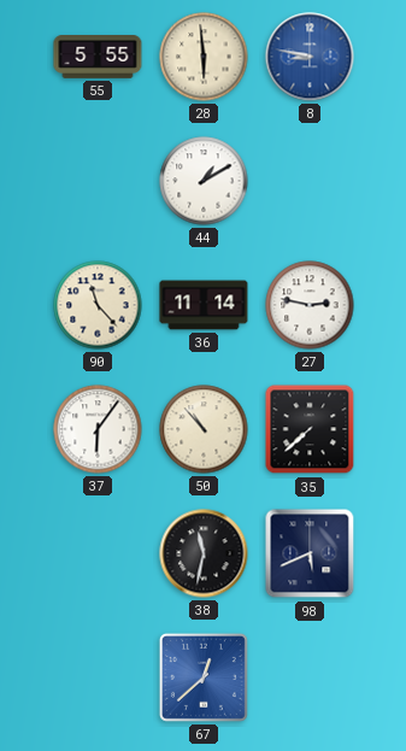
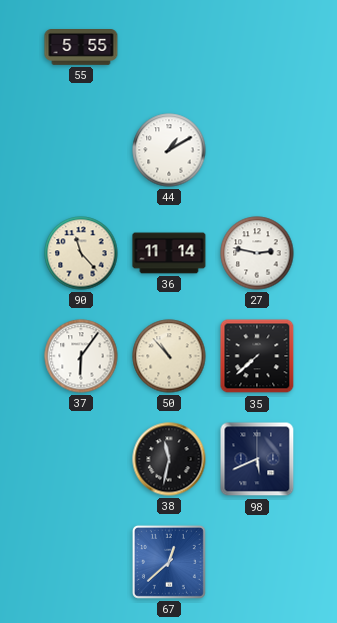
28: 5:59 -> none
8: 8:47 -> none
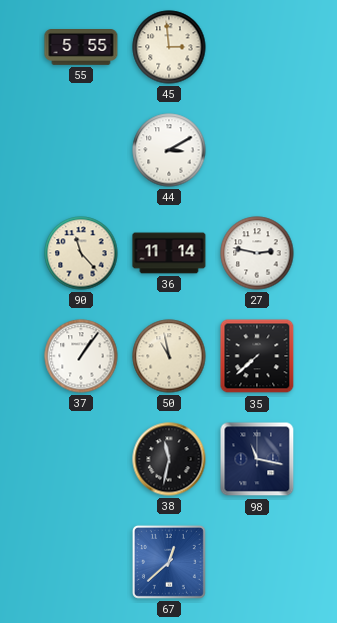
45: none -> 2:59
44: 1:10 -> 3:10
37: 6:06 -> 1:06
50: 10:53 -> 10:58
98: 5:41 -> 11:17
